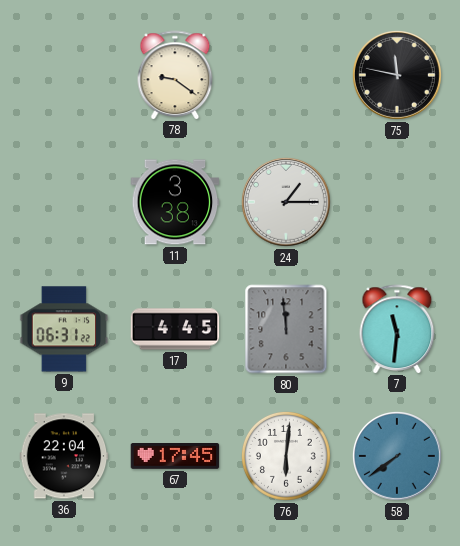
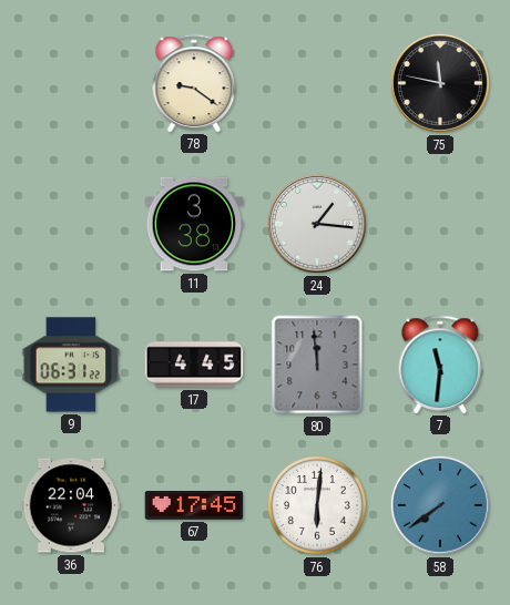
24: 1:15 -> 1:16
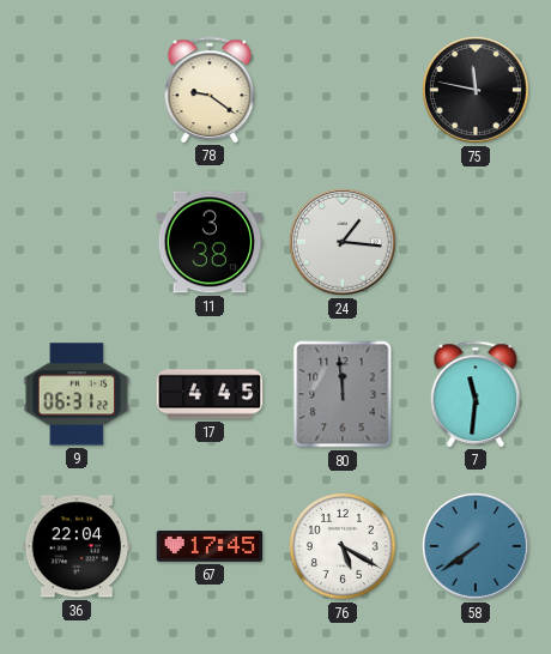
76: 6:01 -> 5:20
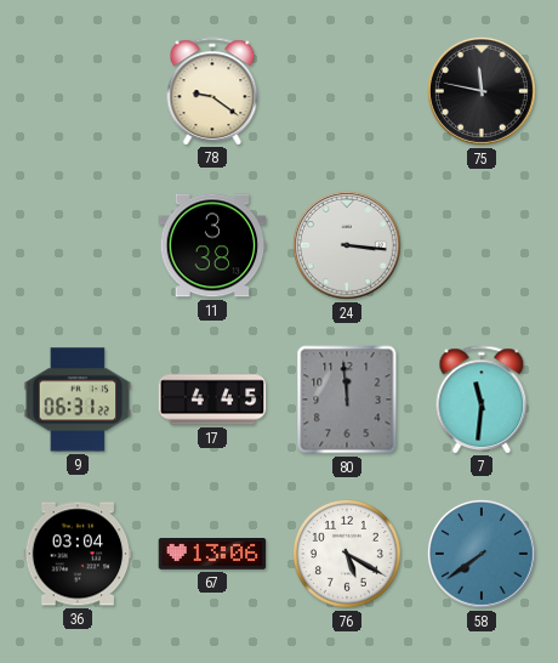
24: 1:16 -> 3:16
36: 22:04 -> 03:04
67: 17:45 -> 13:06
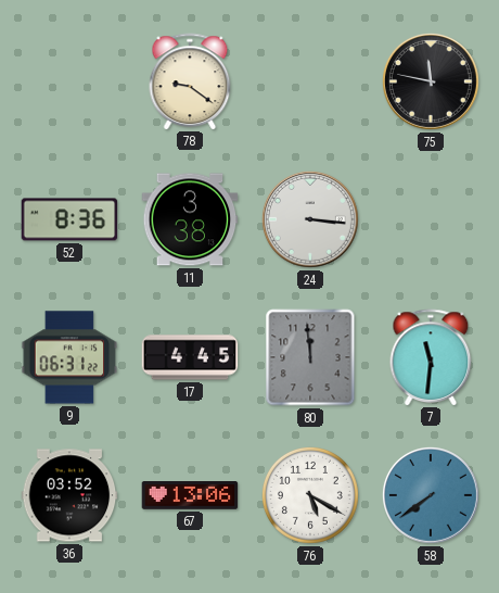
52: none -> 8:36
36: 03:04 -> 03:52
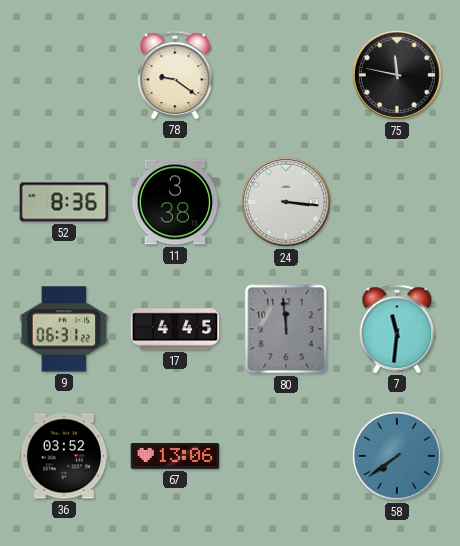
76: 5:20 -> none
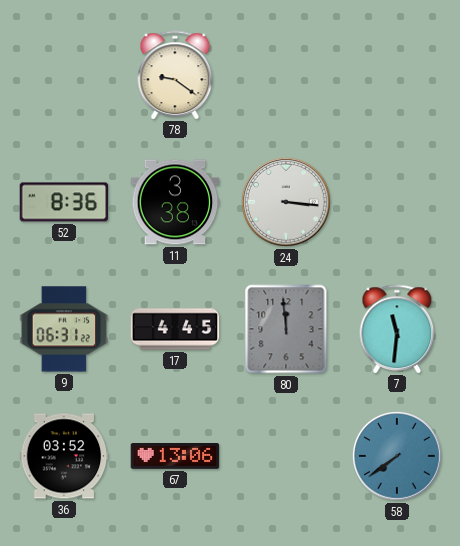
75: 11:47 -> none
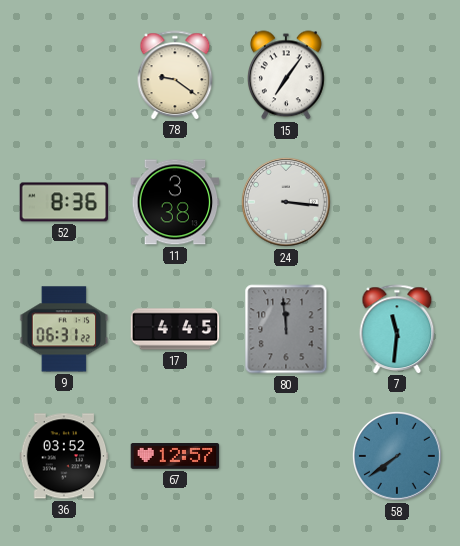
15: none -> 7:06
67: 13:06 -> 12:57
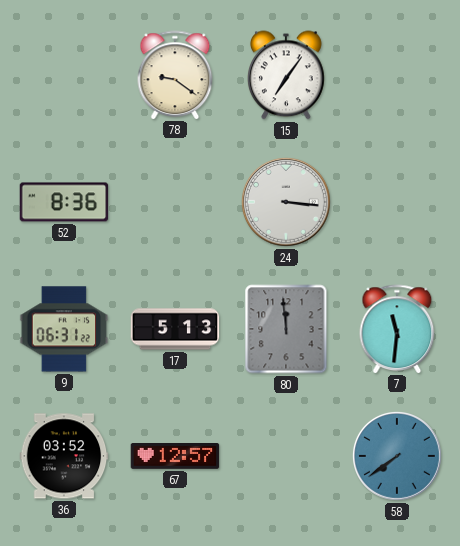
11: 3:38 -> none
17: 4:45 -> 5:13
